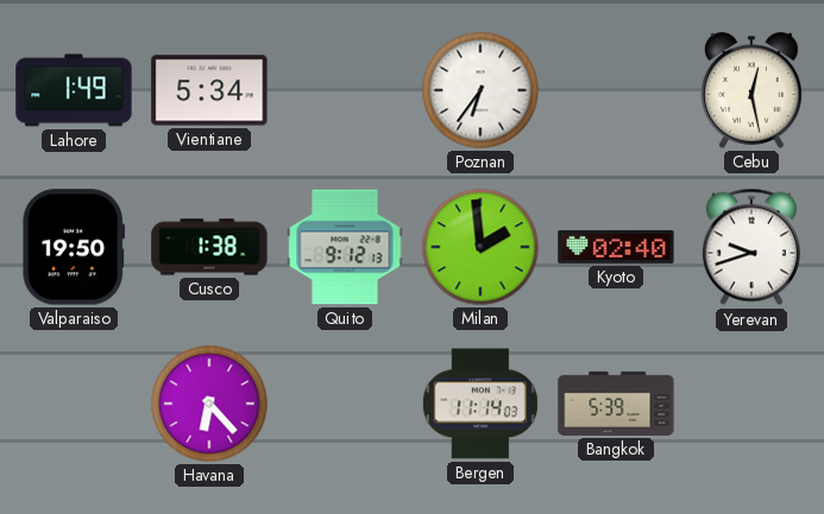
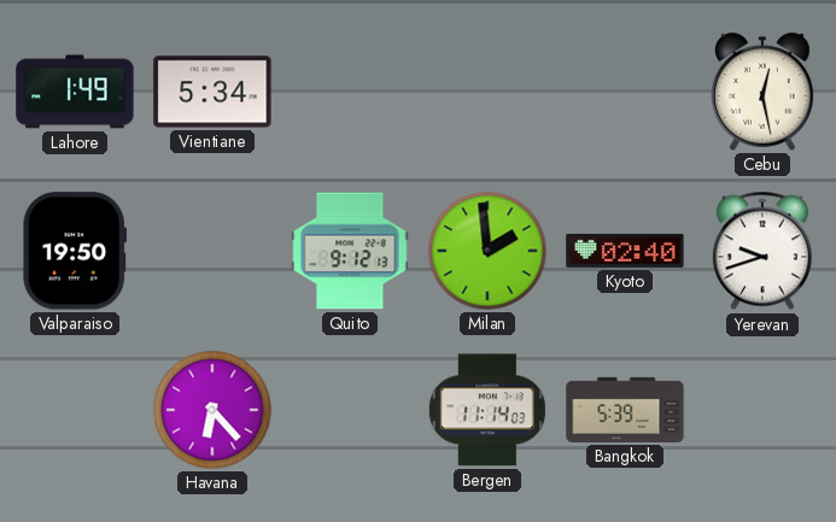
Poznan: 6:36 -> none
Cusco: 1:38 -> none
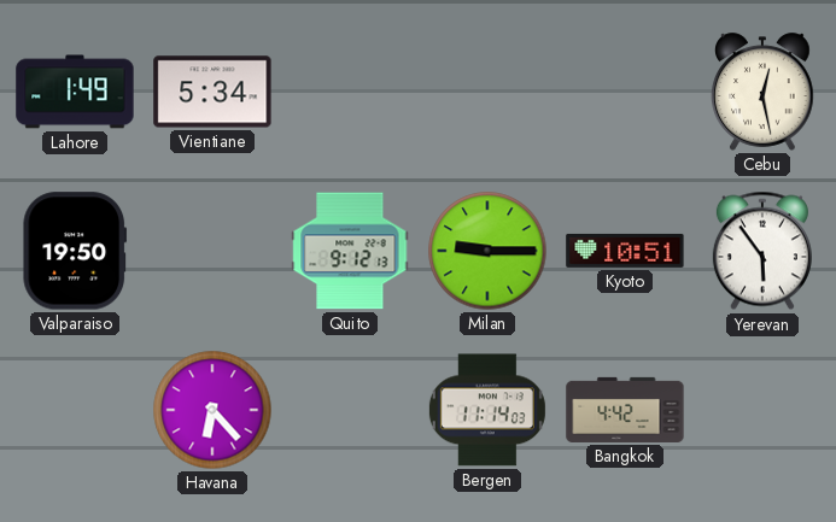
Milan: 1:59 -> 9:15
Kyoto: 02:40 -> 10:51
Yerevan: 9:42 -> 5:54
Bangkok: 5:39 -> 4:42
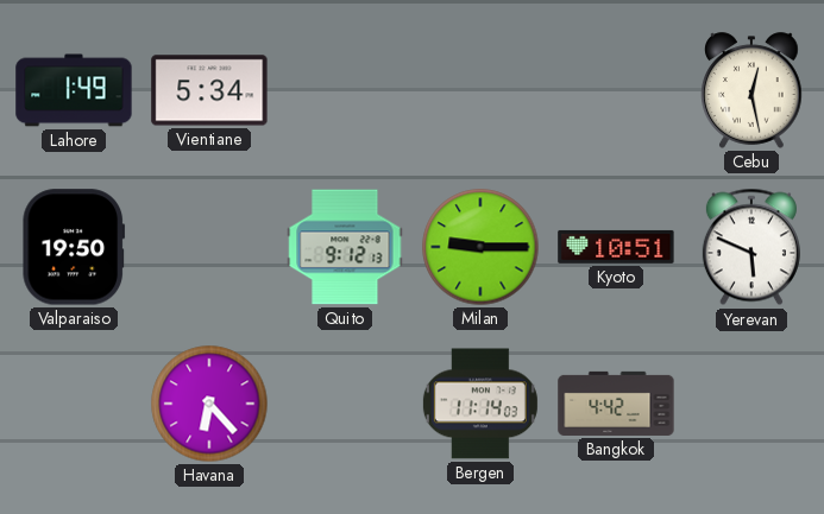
Yerevan: 5:54 -> 5:49
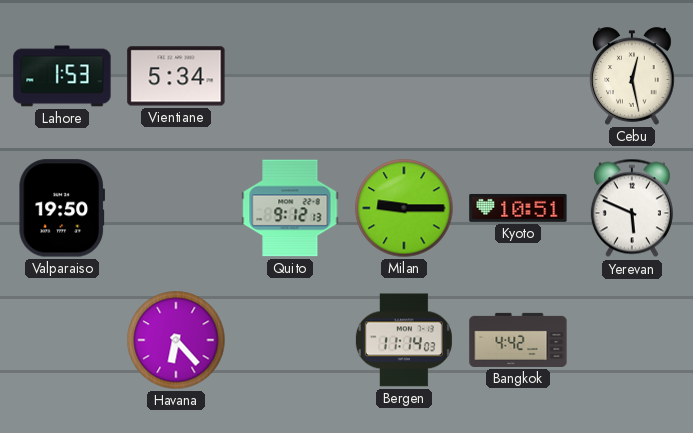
Lahore: 1:49 -> 1:53
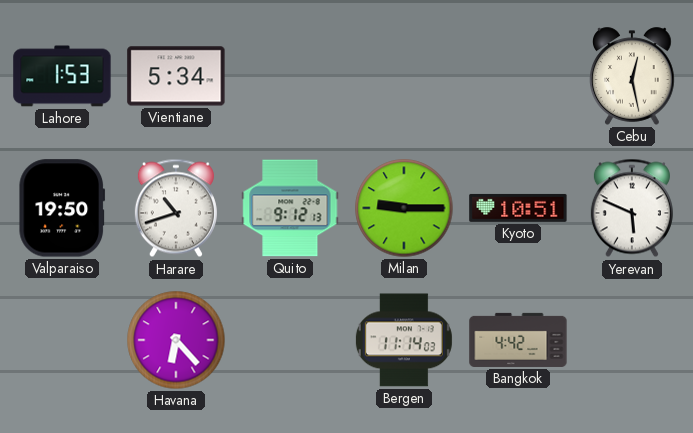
Harare: none -> 10:42
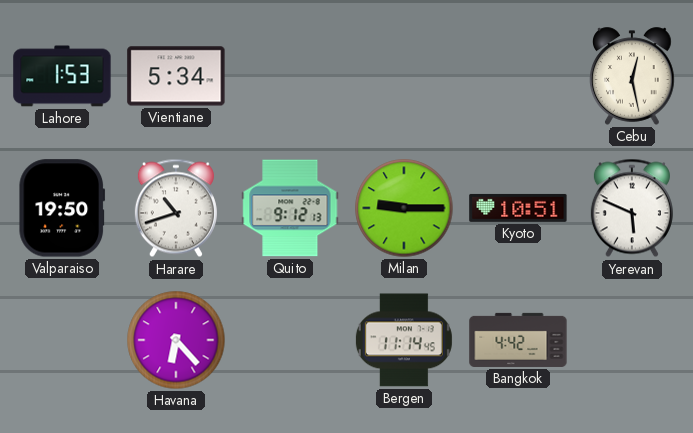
Bergen: 11:14:03 -> 11:14:45
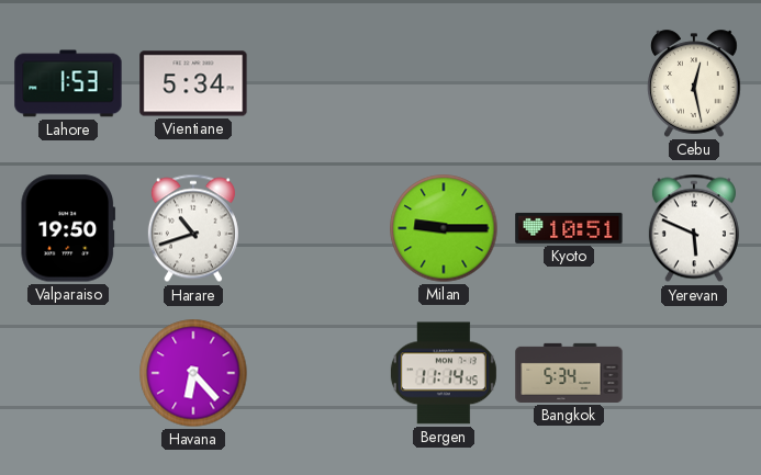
Quito: 9:12 -> none
Bangkok: 4:42 -> 5:34
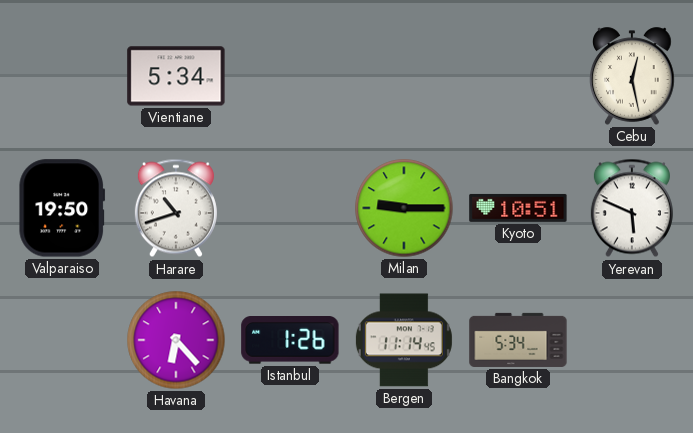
Lahore: 1:53 -> none
Istanbul: none -> 1:26
